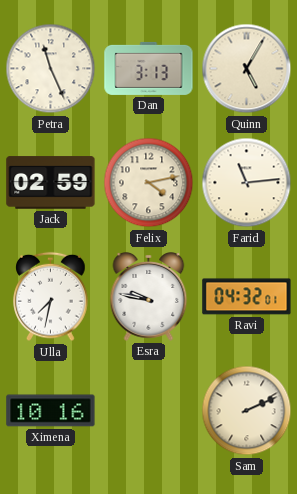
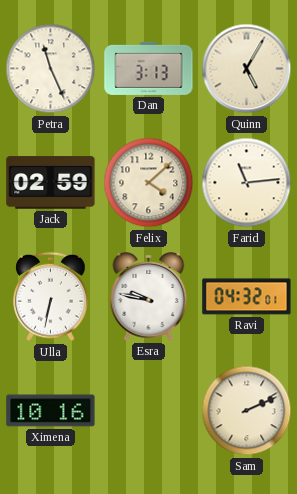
Felix: 4:13 -> 4:08
Ulla: 7:32 -> 6:32
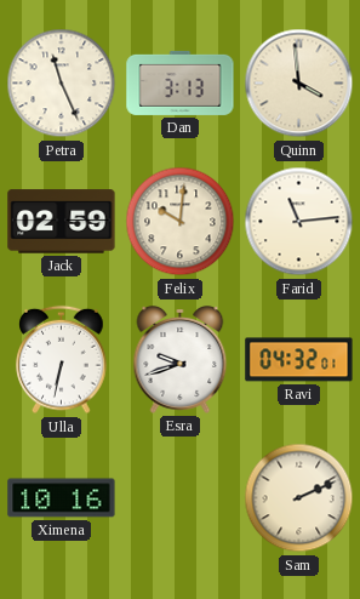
Quinn: 5:05 -> 3:59
Felix: 4:08 -> 10:01
Esra: 9:47 -> 9:42
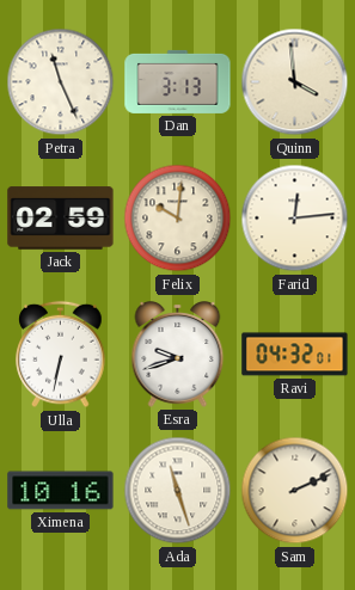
Farid: 11:14 -> 12:14
Ada: none -> 11:27
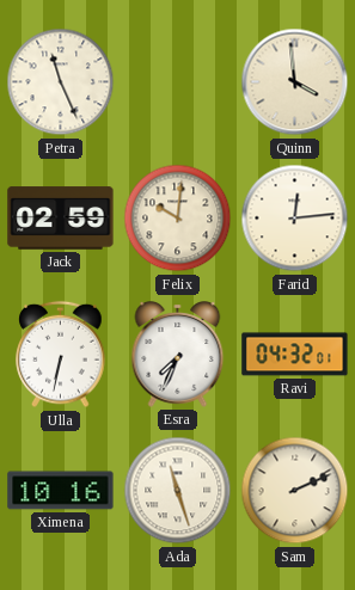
Dan: 3:13 -> none
Esra: 9:42 -> 7:34
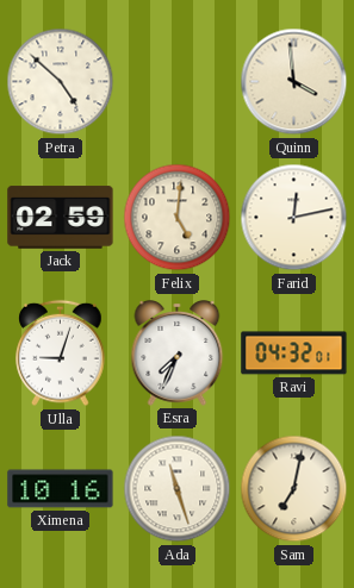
Petra: 11:26 -> 4:52
Felix: 10:01 -> 5:01
Farid: 12:14 -> 12:13
Ulla: 6:32 -> 9:03
Sam: 2:11 -> 7:02
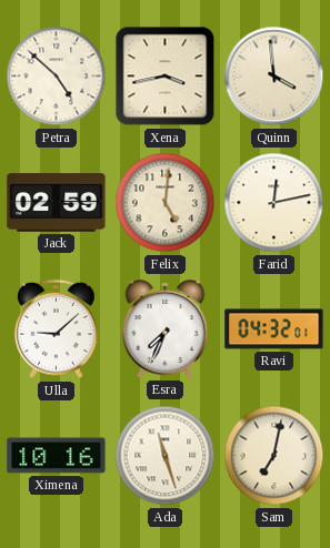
Xena: none -> 3:43
Ulla: 9:03 -> 9:08
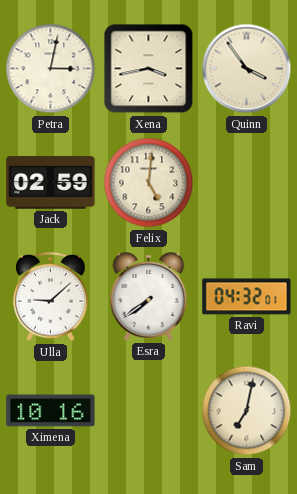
Petra: 4:52 -> 3:02
Quinn: 3:59 -> 3:54
Farid: 12:13 -> none
Esra: 7:34 -> 7:39
Ada: 11:27 -> none
